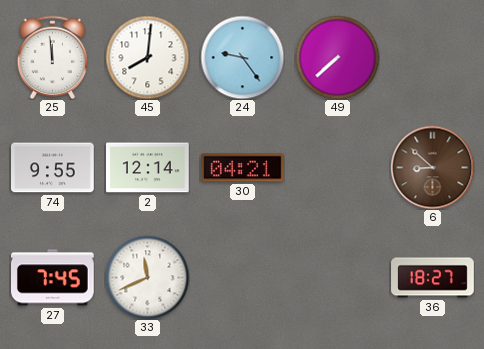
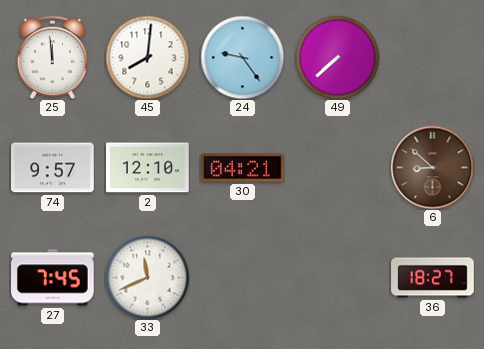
74: 9:55 -> 9:57
2: 12:14 -> 12:10
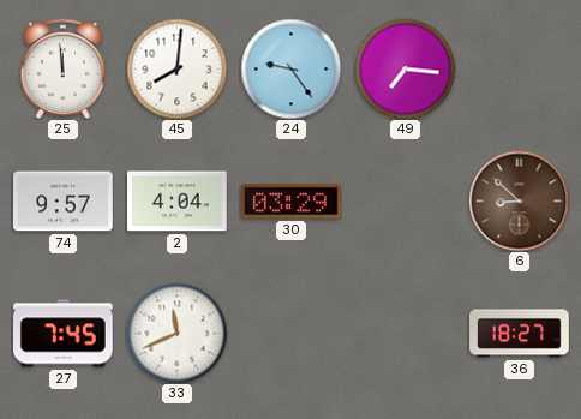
49: 7:38 -> 7:16
2: 12:10 -> 4:04
30: 04:21 -> 03:29
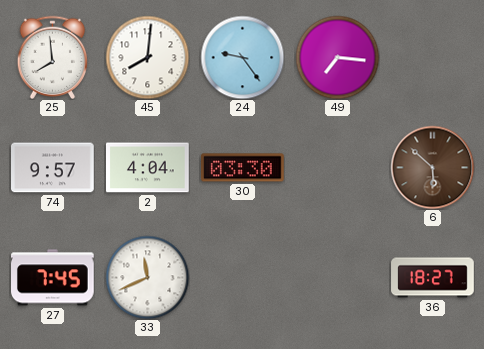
25: 11:59 -> 7:59
30: 03:29 -> 03:30
6: 8:52 -> 5:52
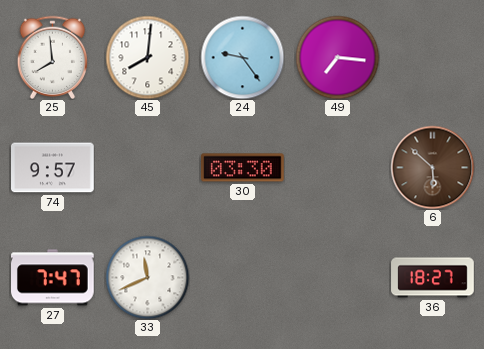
2: 4:04 -> none
27: 7:45 -> 7:47
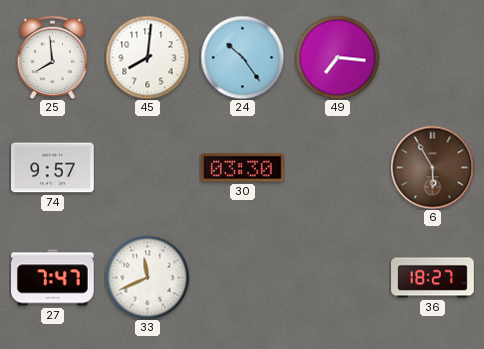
24: 9:24 -> 10:24
6: 5:52 -> 5:55
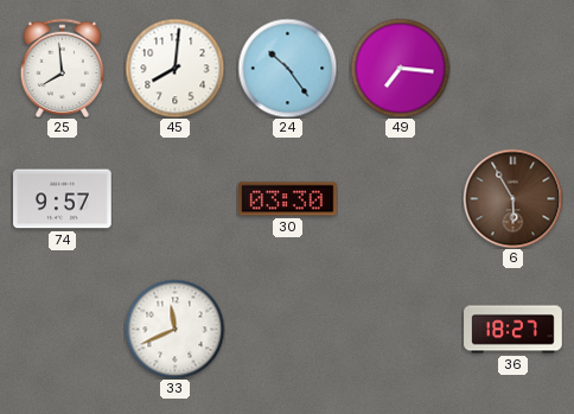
27: 7:47 -> none
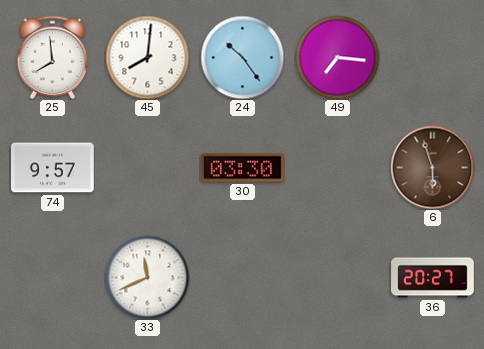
6: 5:55 -> 5:57
36: 18:27 -> 20:27
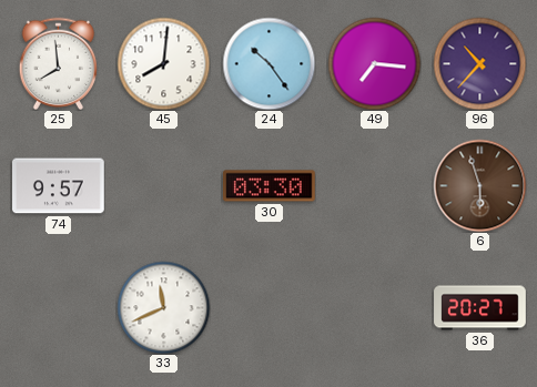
96: none -> 10:37
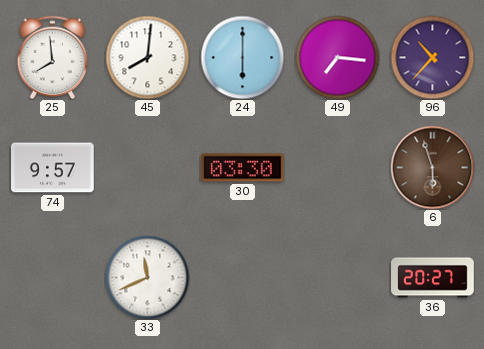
24: 10:24 -> 6:00
